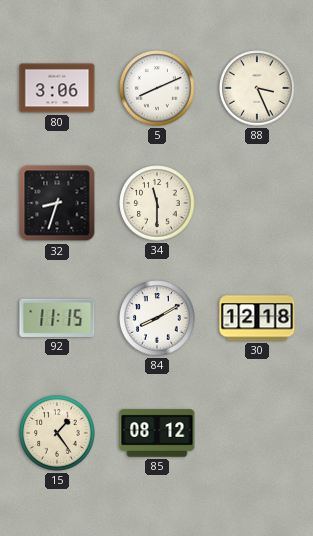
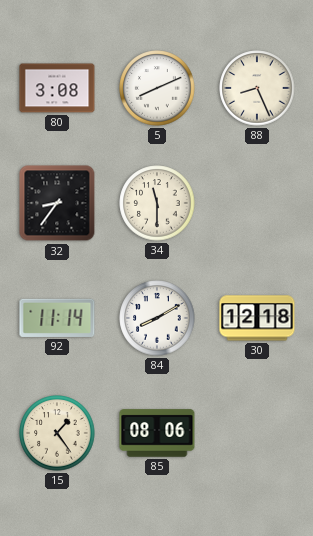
80: 3:06 -> 3:08
88: 3:26 -> 8:26
32: 8:33 -> 8:36
92: 11:15 -> 11:14
85: 08:12 -> 08:06
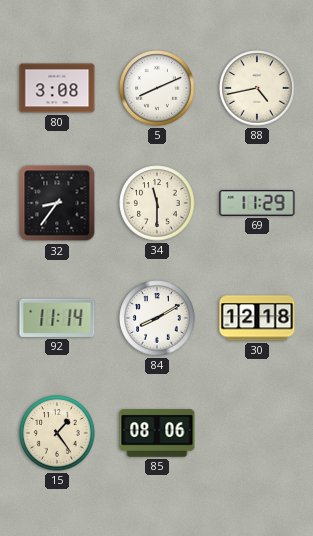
88: 8:26 -> 4:43
69: none -> 11:29
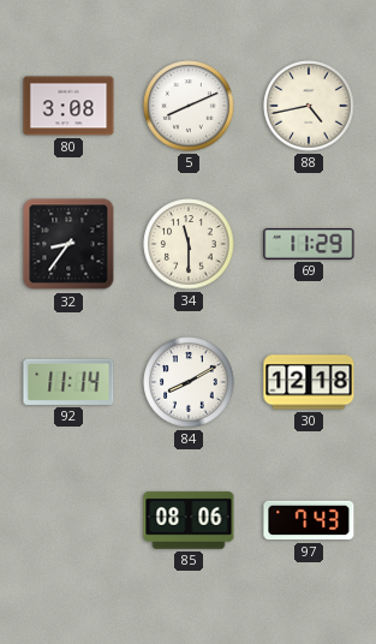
15: 1:24 -> none
97: none -> 7:43
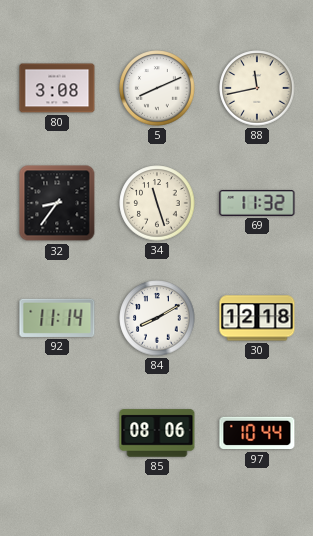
88: 4:43 -> 11:43
34: 11:30 -> 11:27
69: 11:29 -> 11:32
97: 7:43 -> 10:44
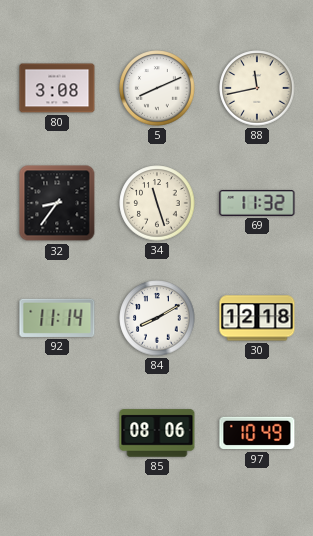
97: 10:44 -> 10:49
